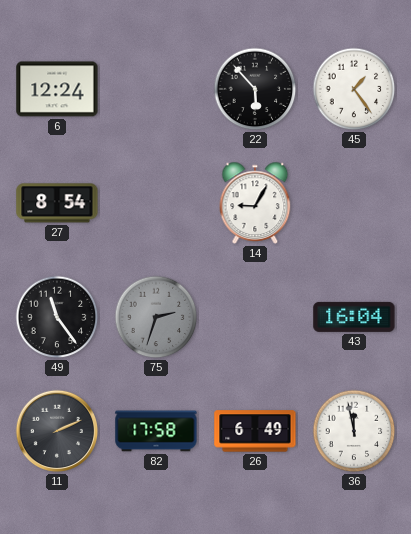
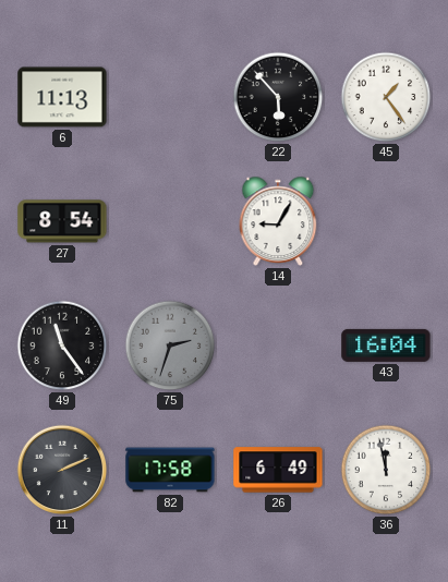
6: 12:24 -> 11:13
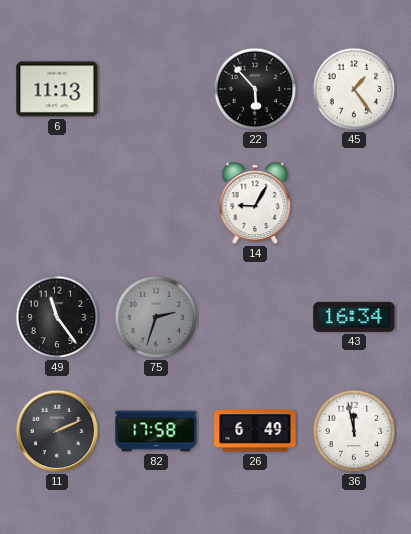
27: 8:54 -> none
43: 16:04 -> 16:34
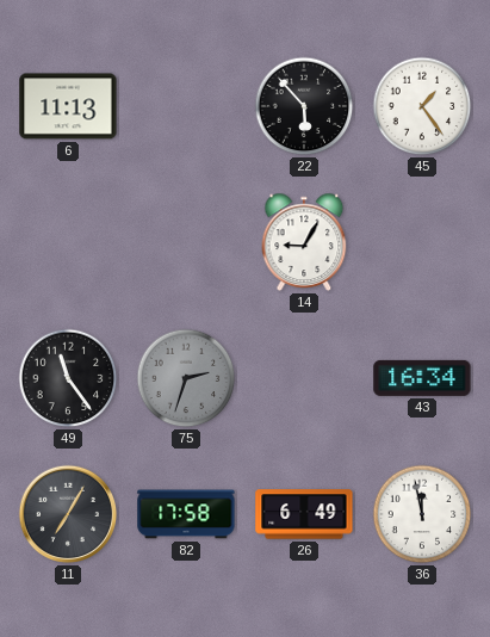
11: 2:11 -> 7:05
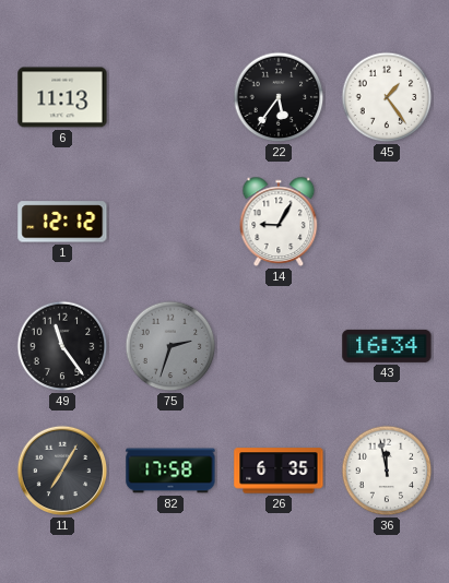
22: 5:53 -> 5:36
1: none -> 12:12
26: 6:49 -> 6:35
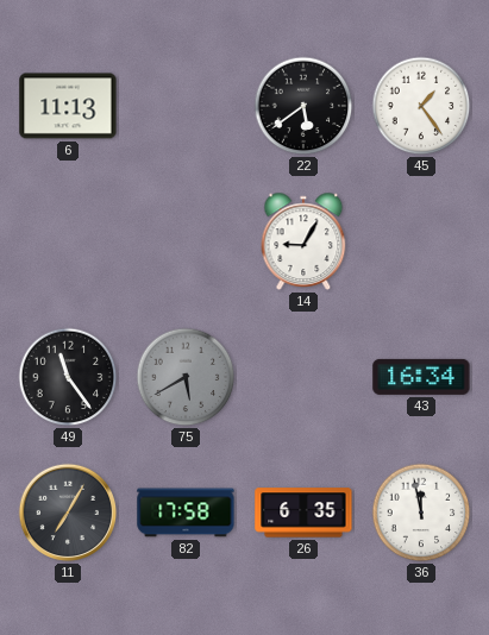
22: 5:36 -> 5:39
1: 12:12 -> none
75: 2:33 -> 5:40
